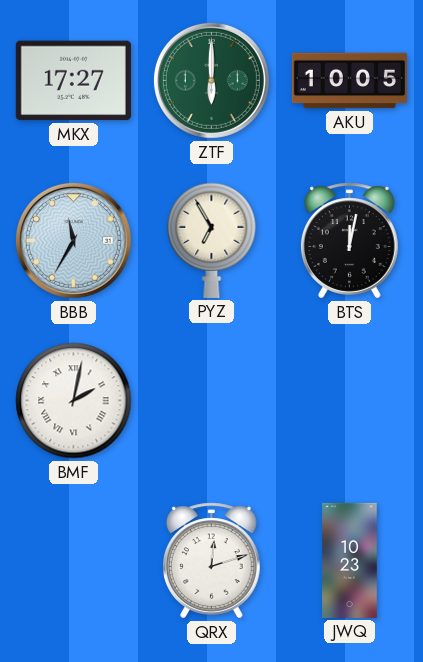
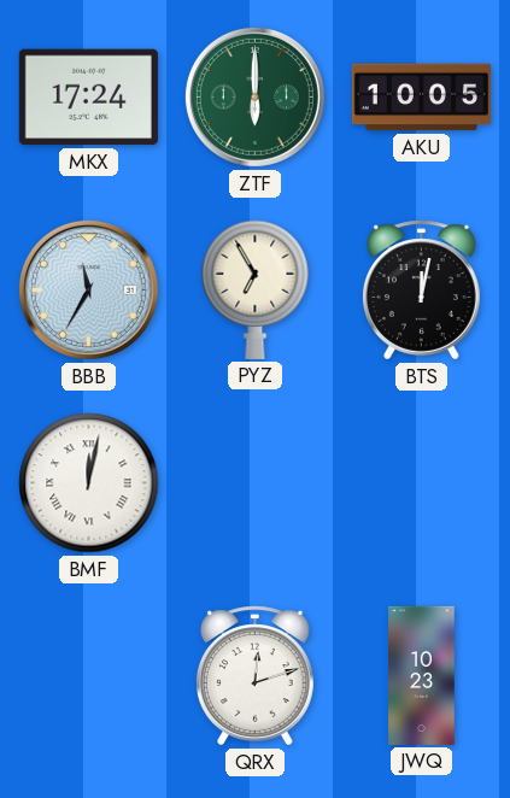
MKX: 17:27 -> 17:24
BMF: 2:02 -> 12:02
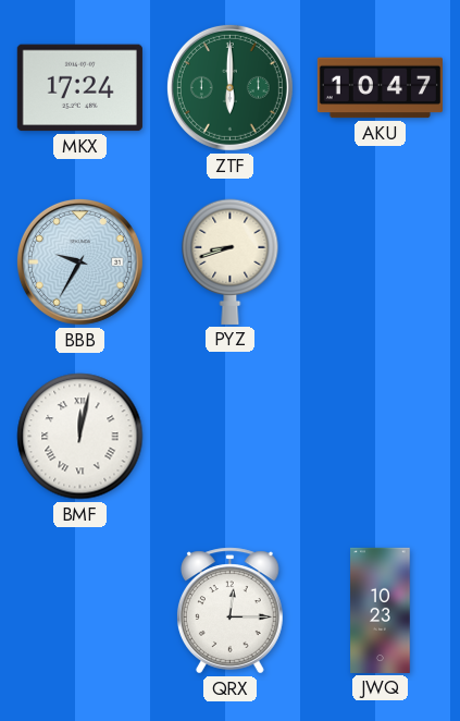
AKU: 10:05 -> 10:47
BBB: 11:35 -> 9:35
PYZ: 6:55 -> 8:42
BTS: 12:02 -> none
QRX: 12:12 -> 12:15
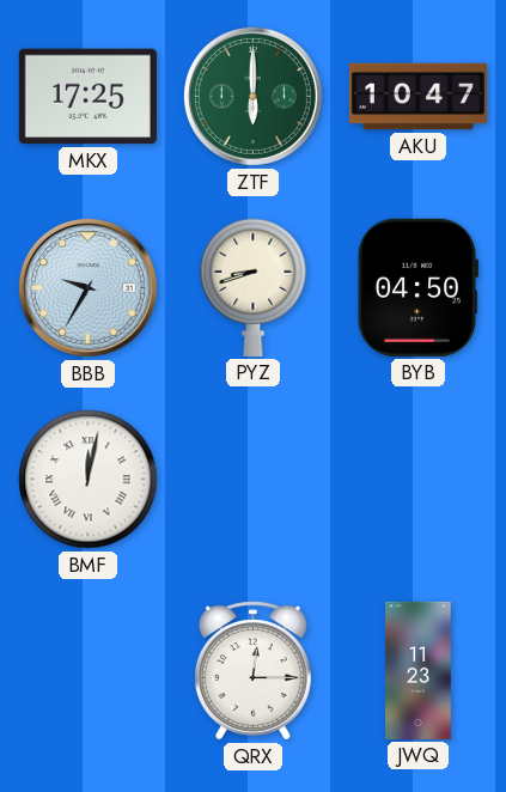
MKX: 17:24 -> 17:25
BYB: none -> 04:50
JWQ: 10:23 -> 11:23
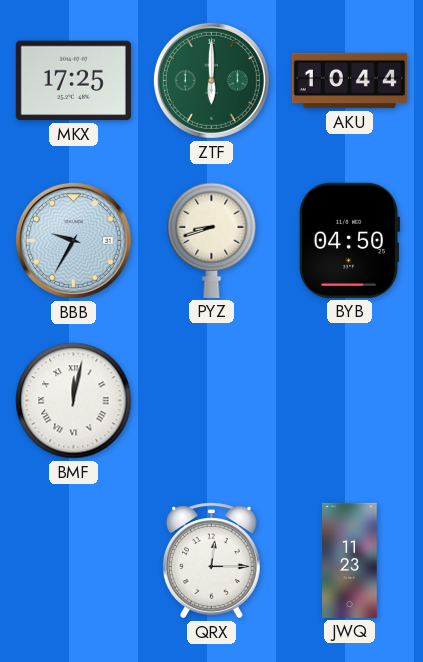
AKU: 10:47 -> 10:44
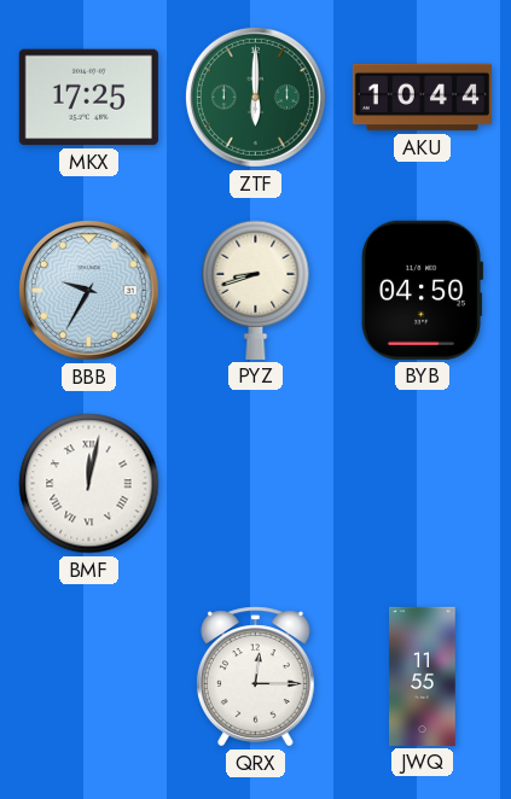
JWQ: 11:23 -> 11:55
